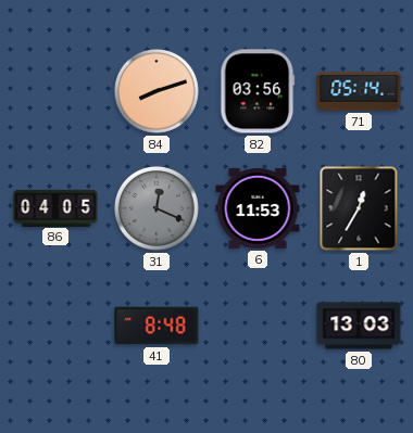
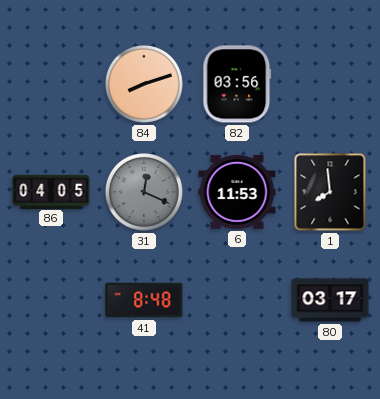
71: 05:14 -> none
1: 12:35 -> 7:59
80: 13:03 -> 03:17
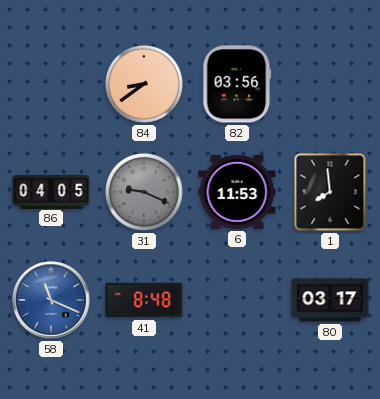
84: 8:12 -> 8:39
31: 12:19 -> 9:19
58: none -> 11:19
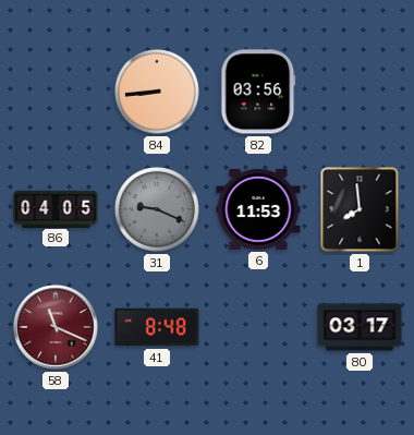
84: 8:39 -> 8:44
58 dial: blue -> burgundy
